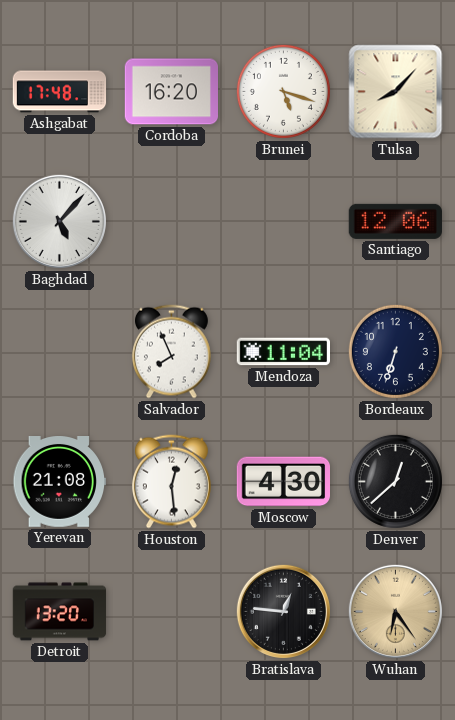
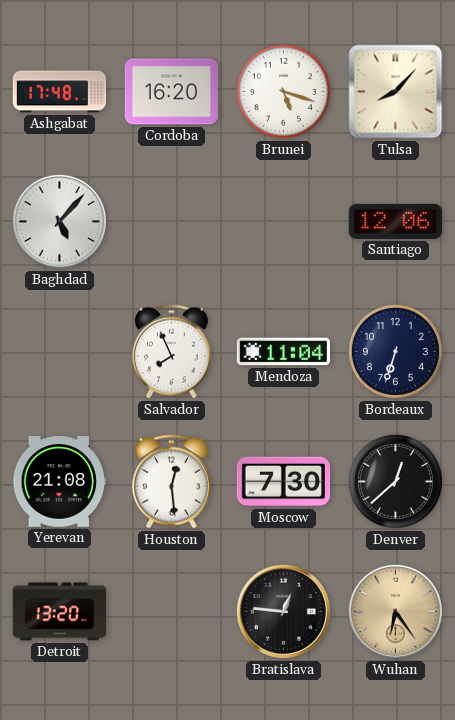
Moscow: 4:30 -> 7:30
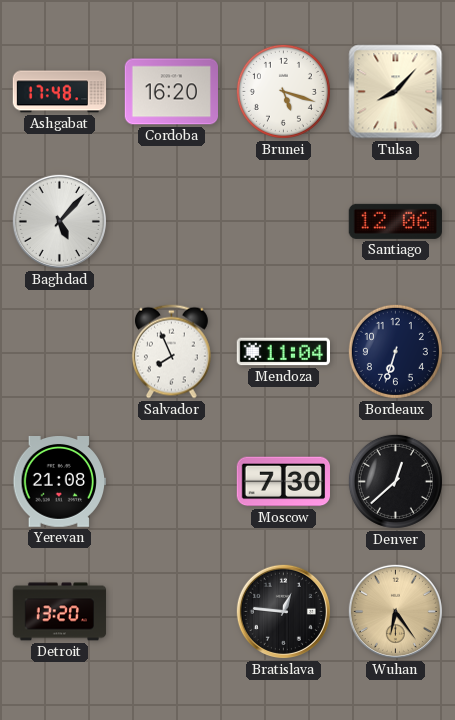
Houston: 12:29 -> none
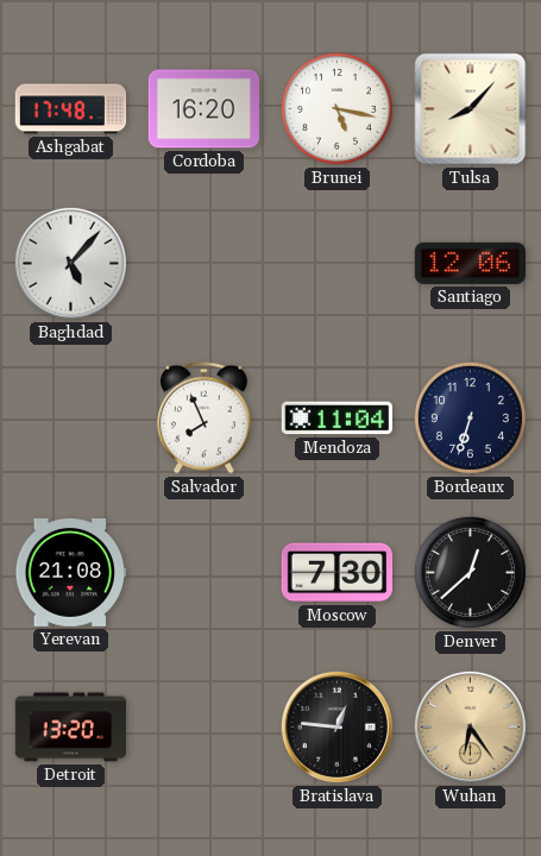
Brunei: 5:18 -> 5:17
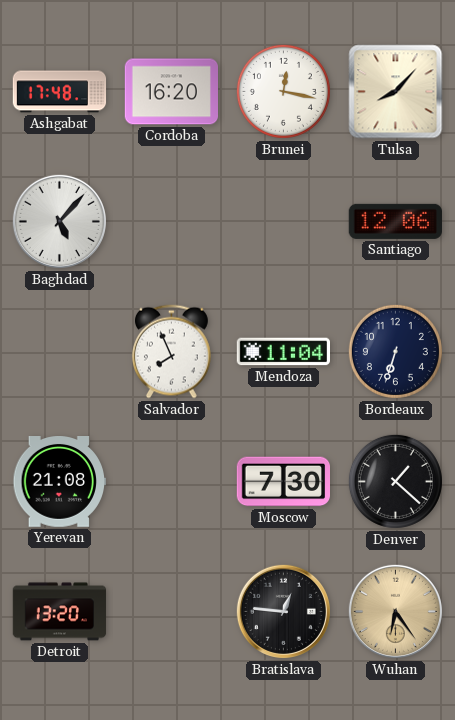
Brunei: 5:17 -> 12:17
Denver: 12:38 -> 1:22
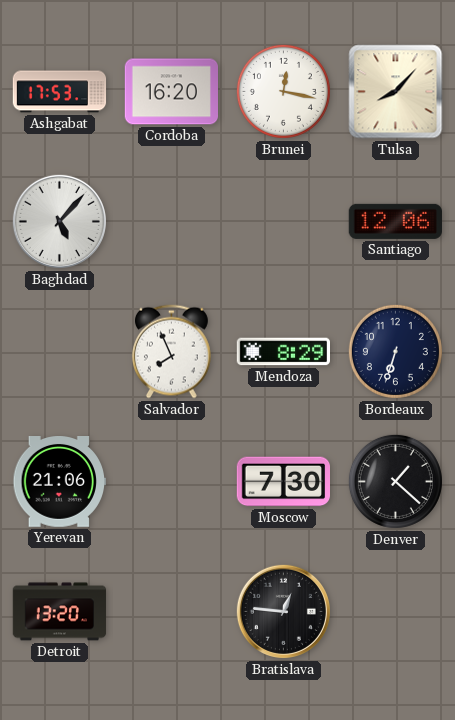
Ashgabat: 17:48 -> 17:53
Mendoza: 11:04 -> 8:29
Yerevan: 21:08 -> 21:06
Wuhan: 6:24 -> none
